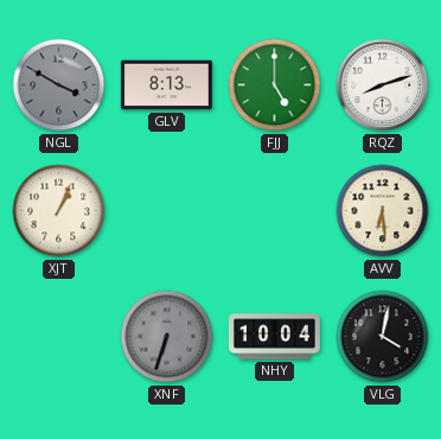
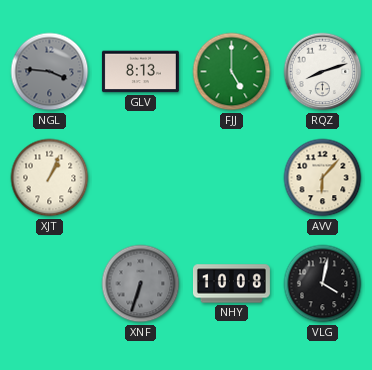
NGL: 3:50 -> 3:46
AVV: 6:29 -> 6:07
NHY: 10:04 -> 10:08
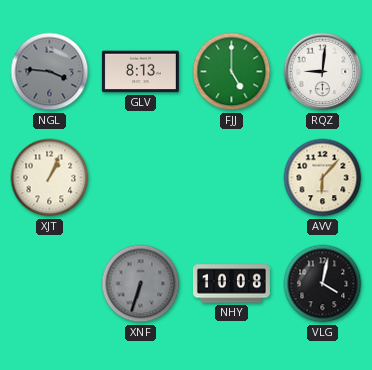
RQZ: 8:12 -> 9:01
